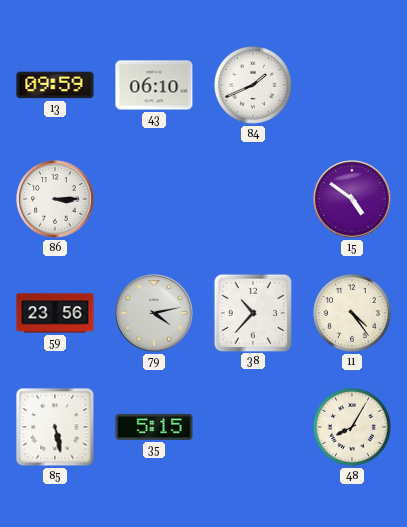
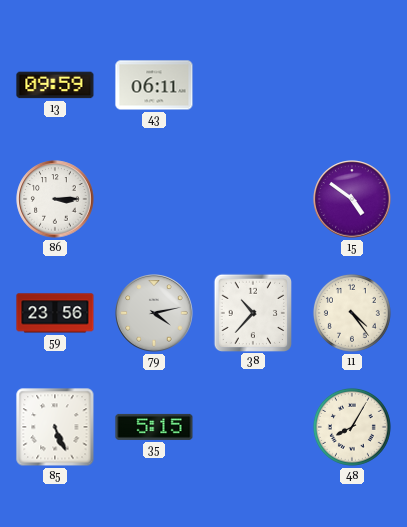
43: 06:10 -> 06:11
84: 1:41 -> none
85: 5:28 -> 5:26
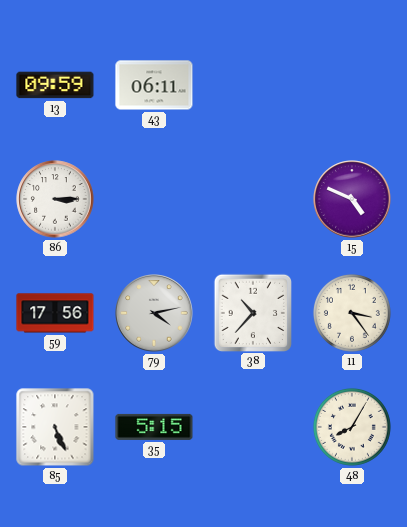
15: 4:51 -> 4:49
59: 23:56 -> 17:56
11: 4:24 -> 3:24
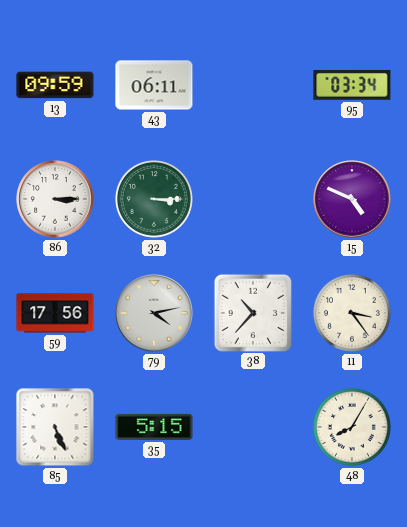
95: none -> 03:34
32: none -> 3:15
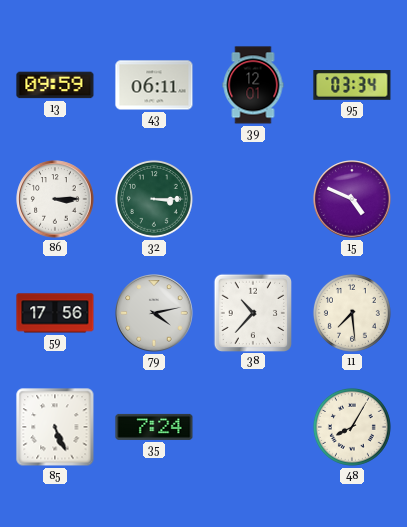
39: none -> 12:01
11: 3:24 -> 7:29
35: 5:15 -> 7:24
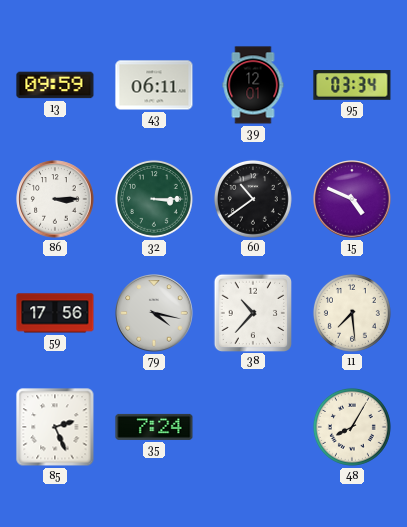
60: none -> 10:39
79: 4:13 -> 4:17
85: 5:26 -> 2:26
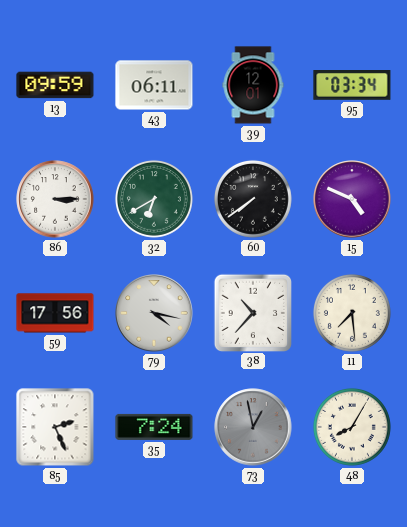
32: 3:15 -> 6:40
60: 10:39 -> 7:39
73: none -> 12:58
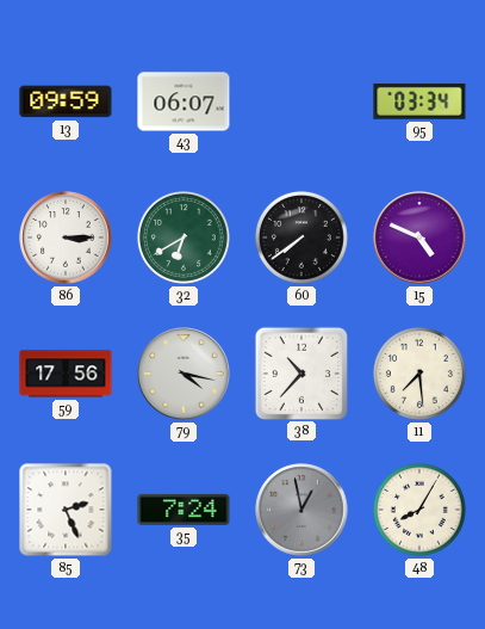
43: 06:11 -> 06:07
39: 12:01 -> none
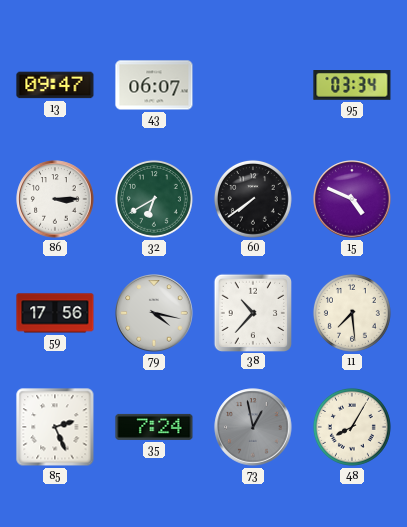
13: 09:59 -> 09:47
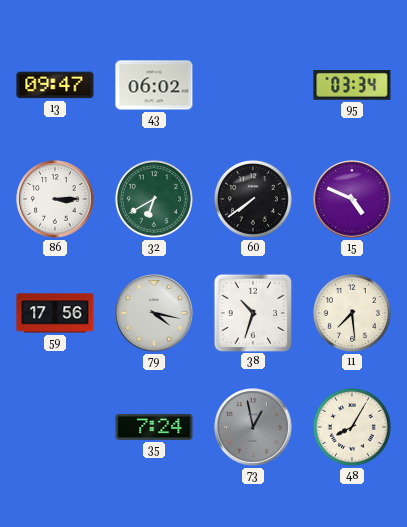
43: 06:07 -> 06:02
38: 10:37 -> 10:33
85: 2:26 -> none
